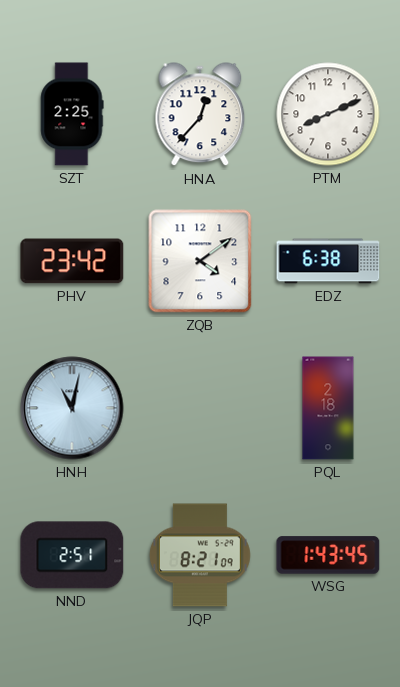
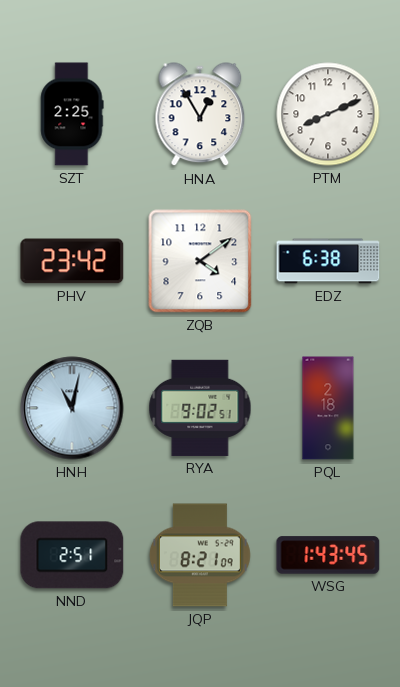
HNA: 12:37 -> 12:55
RYA: none -> 9:02
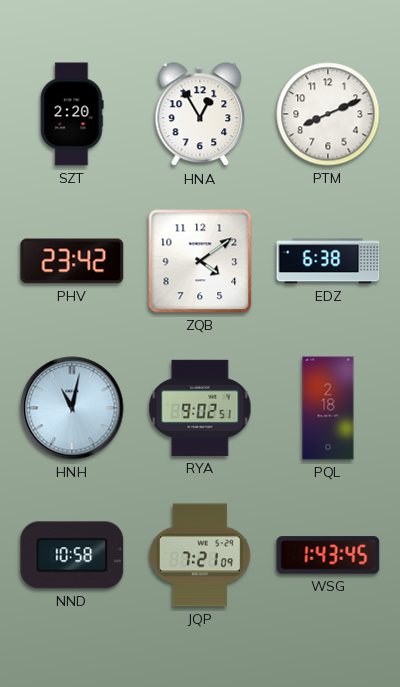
SZT: 2:25 -> 2:20
NND: 2:51 -> 10:58
JQP: 8:21 -> 7:21
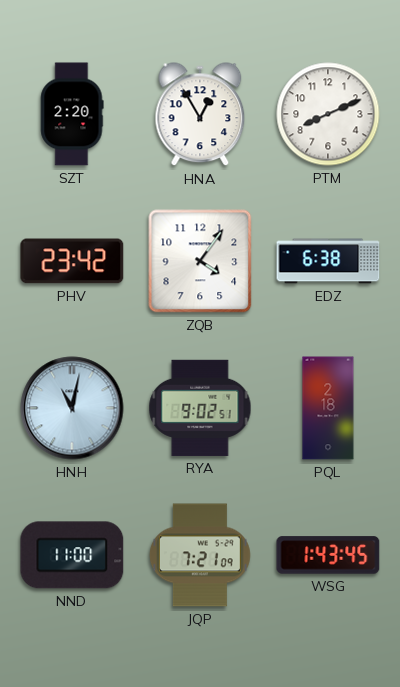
ZQB: 4:09 -> 4:06
NND: 10:58 -> 11:00
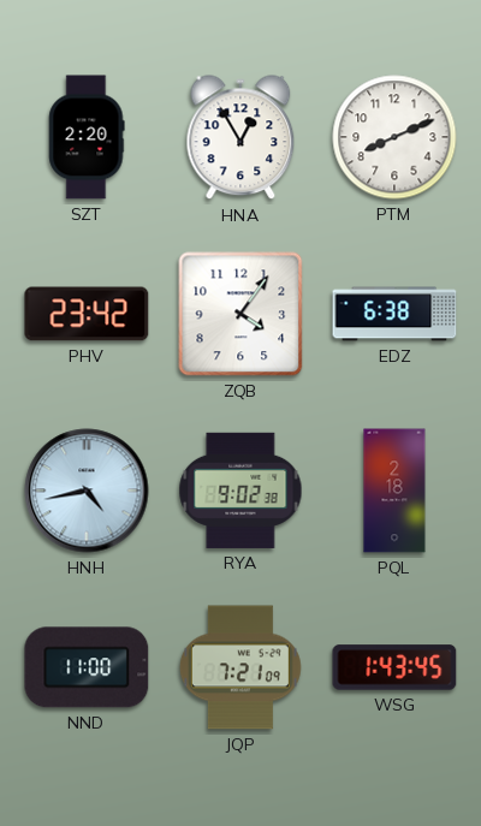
HNH: 11:02 -> 4:43
RYA: 9:02:51 -> 9:02:38
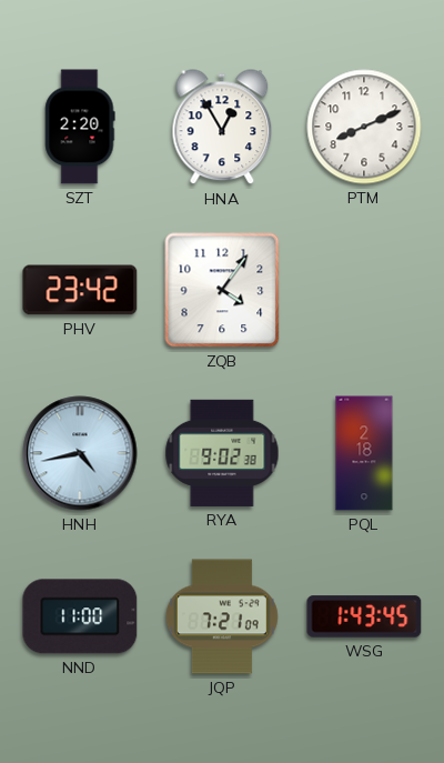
EDZ: 6:38 -> none
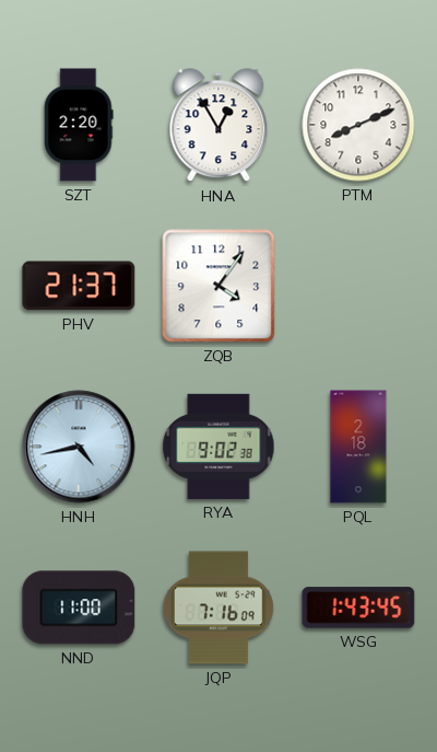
PHV: 23:42 -> 21:37
JQP: 7:21 -> 7:16
